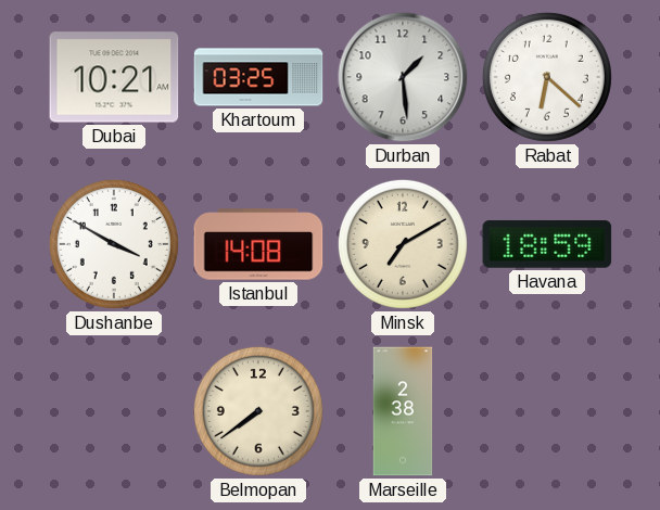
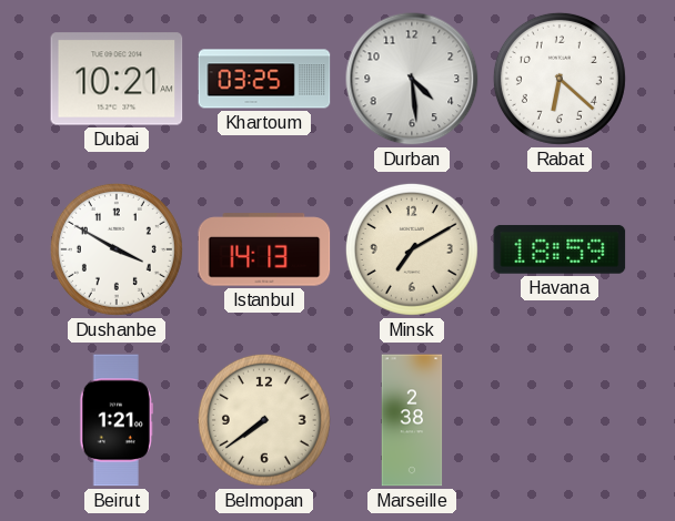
Durban: 1:29 -> 4:29
Istanbul: 14:08 -> 14:13
Beirut: none -> 1:21
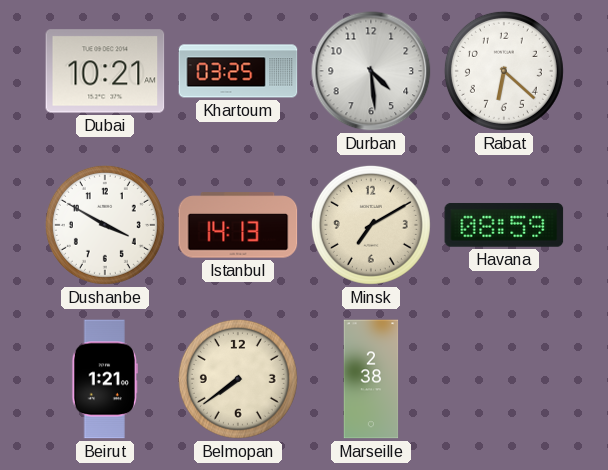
Havana: 18:59 -> 08:59
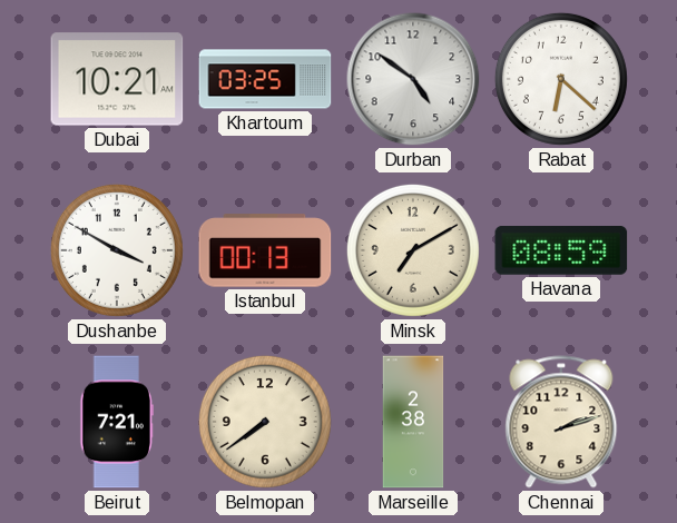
Durban: 4:29 -> 4:51
Istanbul: 14:13 -> 00:13
Beirut: 1:21 -> 7:21
Chennai: none -> 2:12
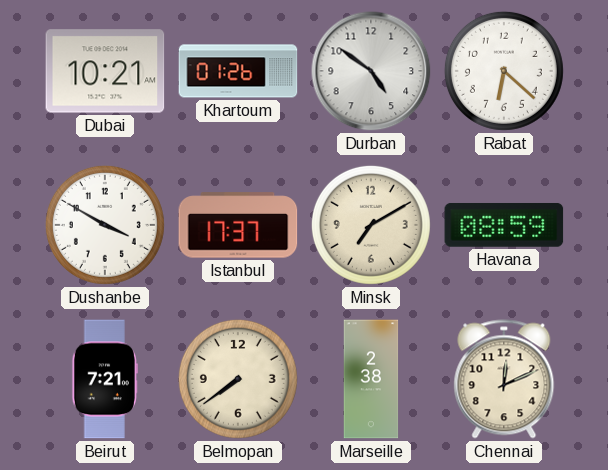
Khartoum: 03:25 -> 01:26
Istanbul: 00:13 -> 17:37
Chennai: 2:12 -> 12:11
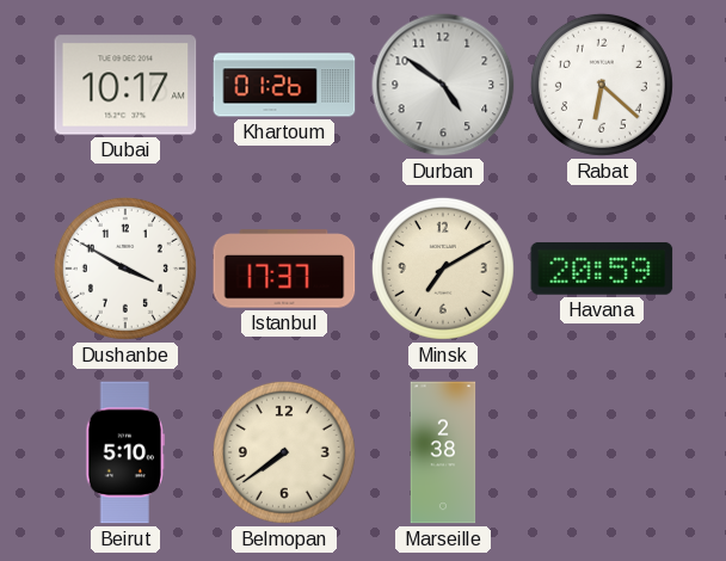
Dubai: 10:21 -> 10:17
Havana: 08:59 -> 20:59
Beirut: 7:21 -> 5:10
Chennai: 12:11 -> none
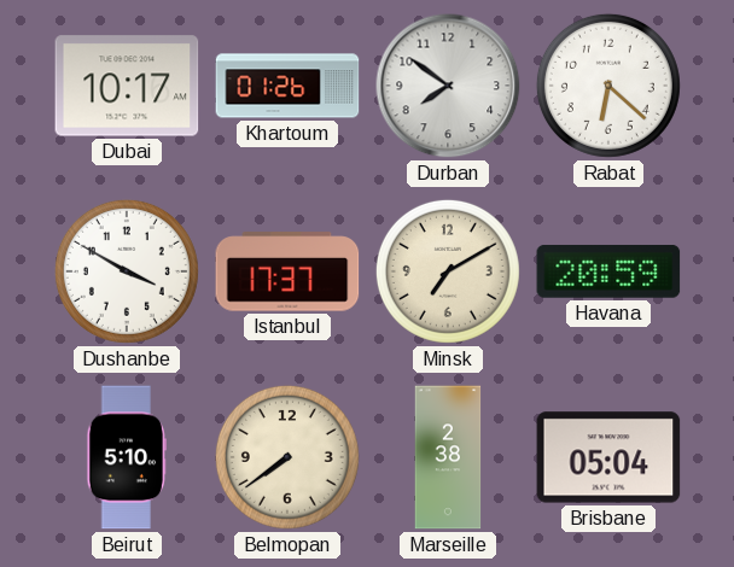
Durban: 4:51 -> 7:51
Brisbane: none -> 05:04
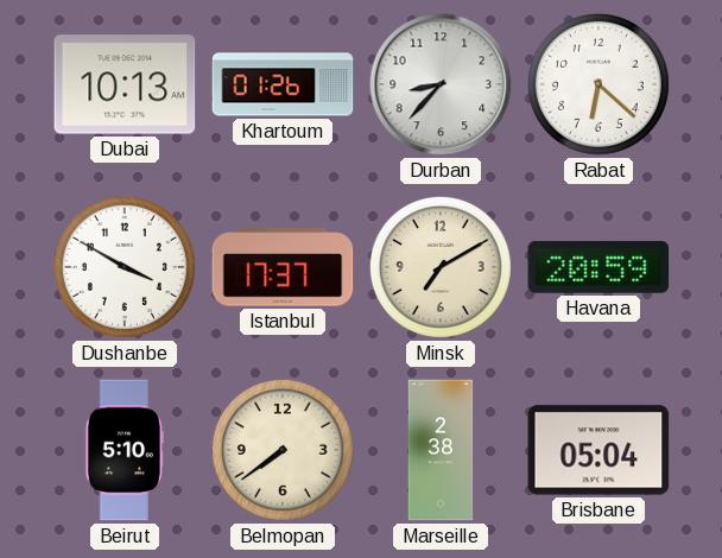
Dubai: 10:17 -> 10:13
Durban: 7:51 -> 8:37
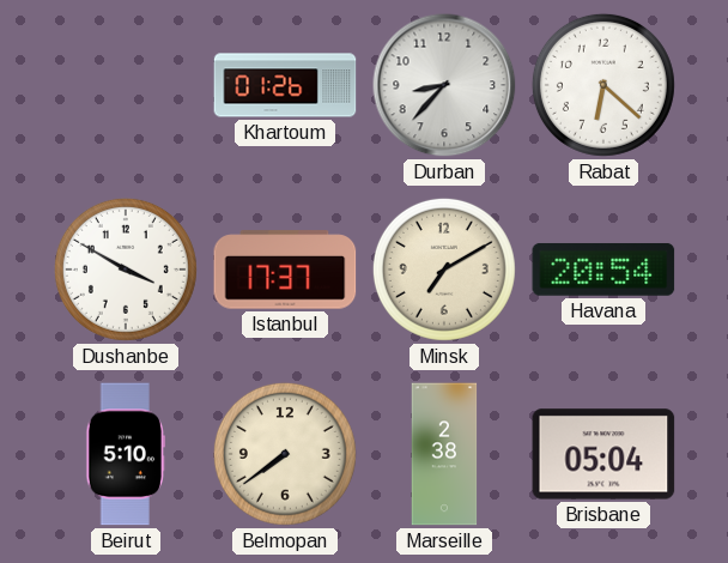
Dubai: 10:13 -> none
Havana: 20:59 -> 20:54
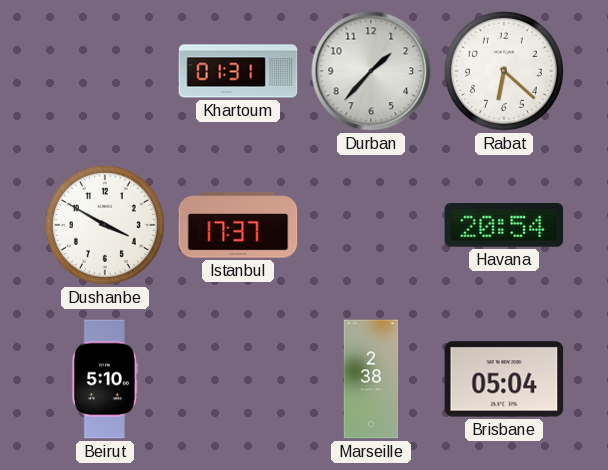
Khartoum: 01:26 -> 01:31
Durban: 8:37 -> 1:37
Minsk: 7:10 -> none
Belmopan: 7:39 -> none
